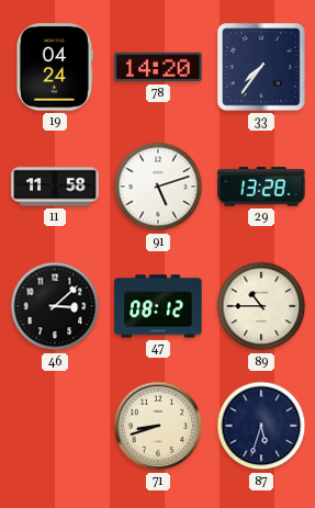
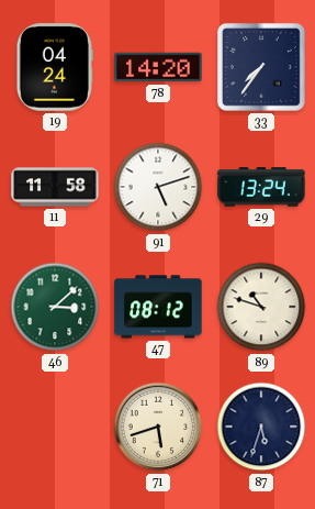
29: 13:28 -> 13:24
46 dial: black -> green
89: 10:45 -> 10:48
71: 8:42 -> 5:42
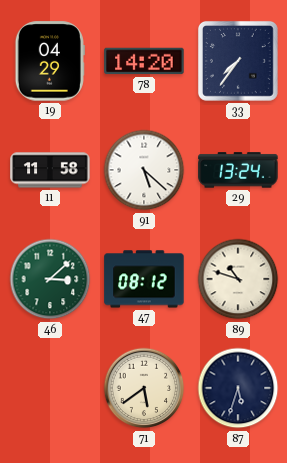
19: 04:24 -> 04:29
91: 5:12 -> 5:22
71: 5:42 -> 5:39
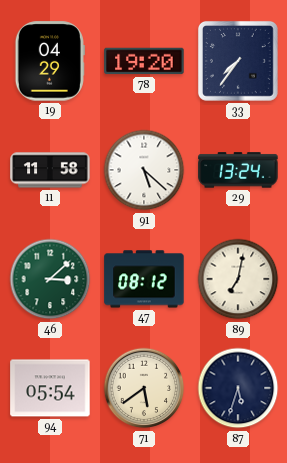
78: 14:20 -> 19:20
89: 10:48 -> 7:02
94: none -> 05:54
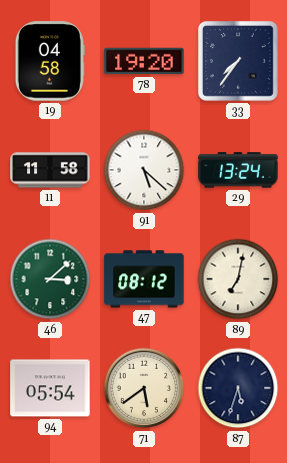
19: 04:29 -> 04:58
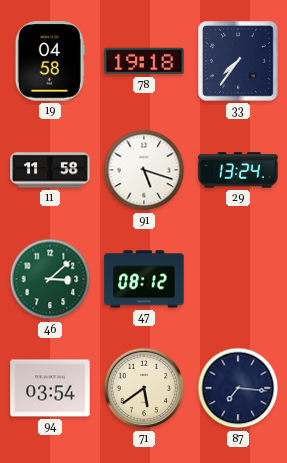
78: 19:20 -> 19:18
91: 5:22 -> 5:18
89: 7:02 -> none
94: 05:54 -> 03:54
87: 5:33 -> 7:16
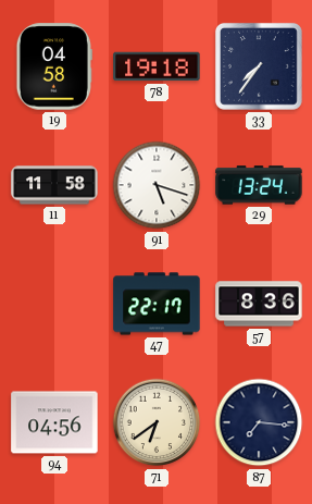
46: 3:08 -> none
47: 08:12 -> 22:17
57: none -> 8:36
94: 03:54 -> 04:56
71: 5:39 -> 6:39
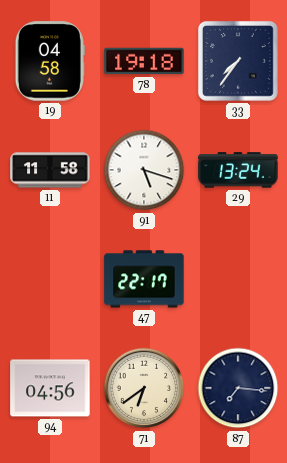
57: 8:36 -> none
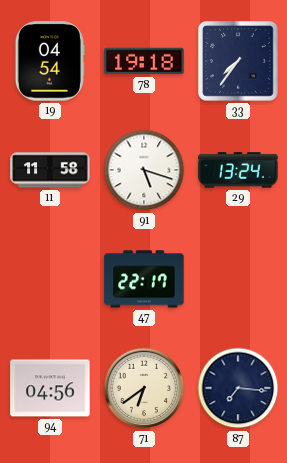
19: 04:58 -> 04:54
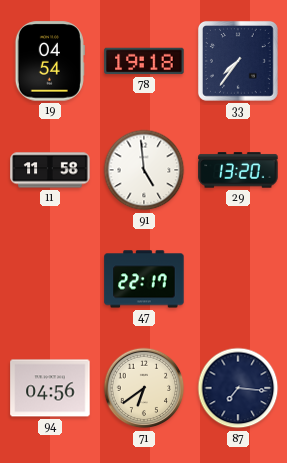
91: 5:18 -> 4:59
29: 13:24 -> 13:20
